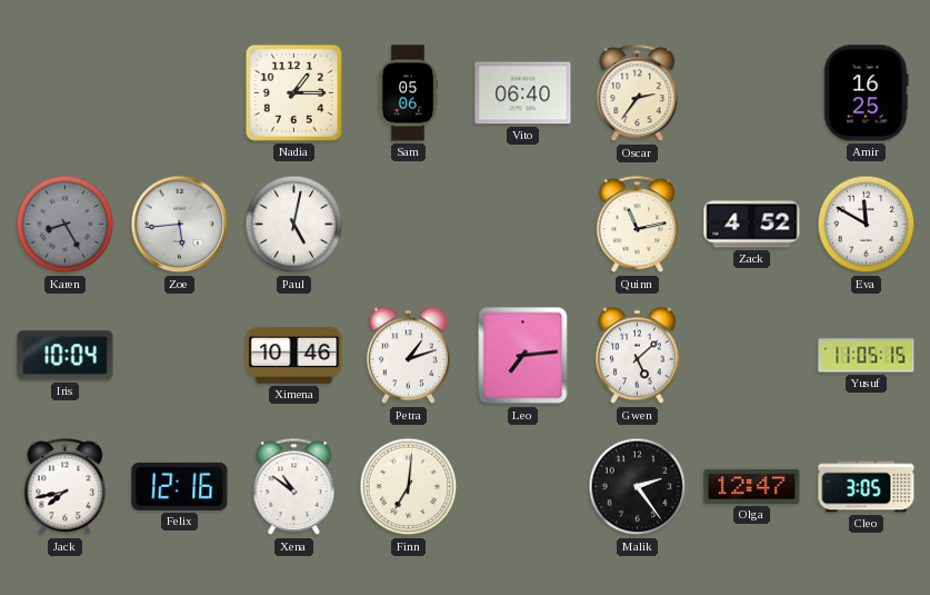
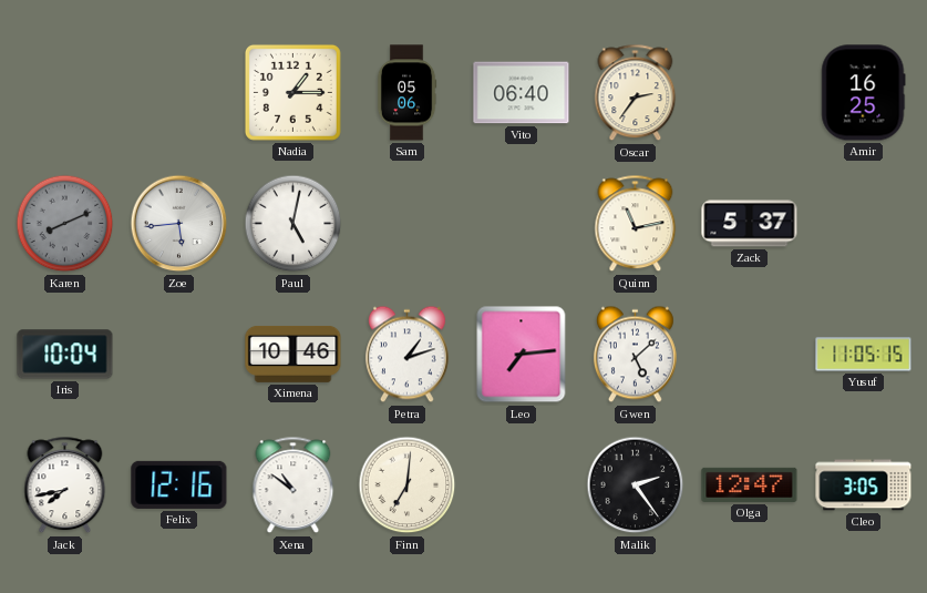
Karen: 8:25 -> 8:11
Zack: 4:52 -> 5:37
Eva: 11:50 -> none
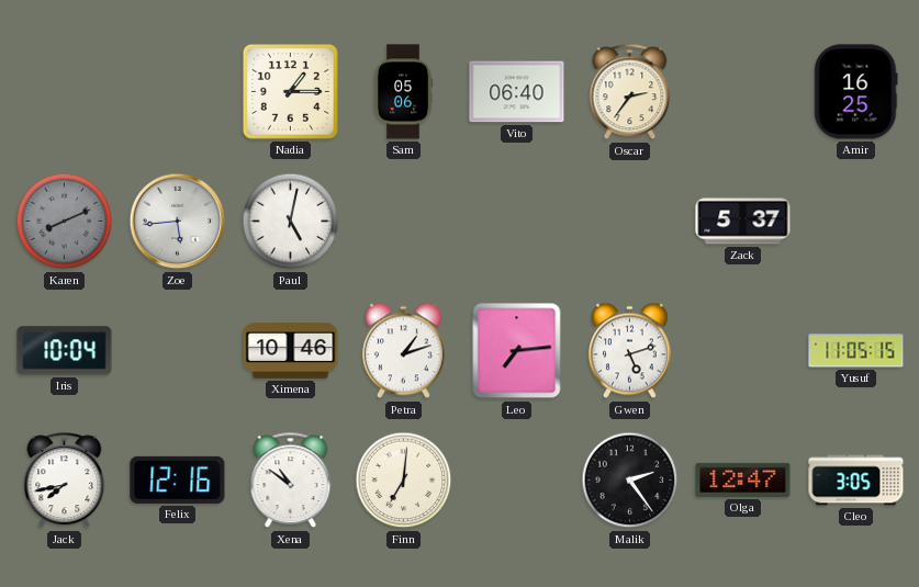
Quinn: 11:13 -> none
Gwen: 5:08 -> 5:12
